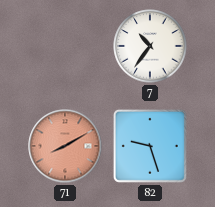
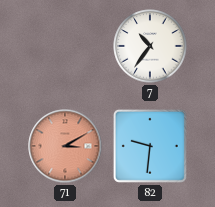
71: 8:10 -> 3:10
82: 9:27 -> 9:31
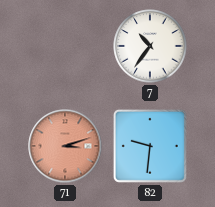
71: 3:10 -> 3:12
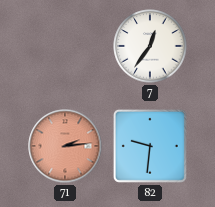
7: 10:36 -> 12:36
71: 3:12 -> 2:14
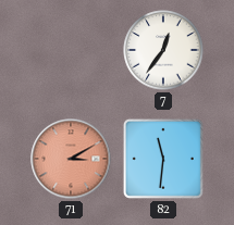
71: 2:14 -> 3:10
82: 9:31 -> 11:31
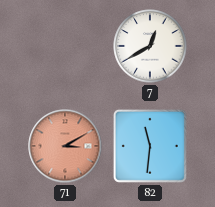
7: 12:36 -> 12:40
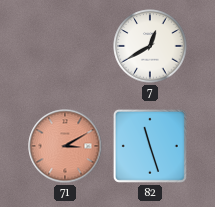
82: 11:31 -> 11:27
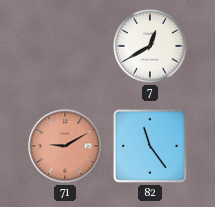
71: 3:10 -> 9:10
82: 11:27 -> 11:24
